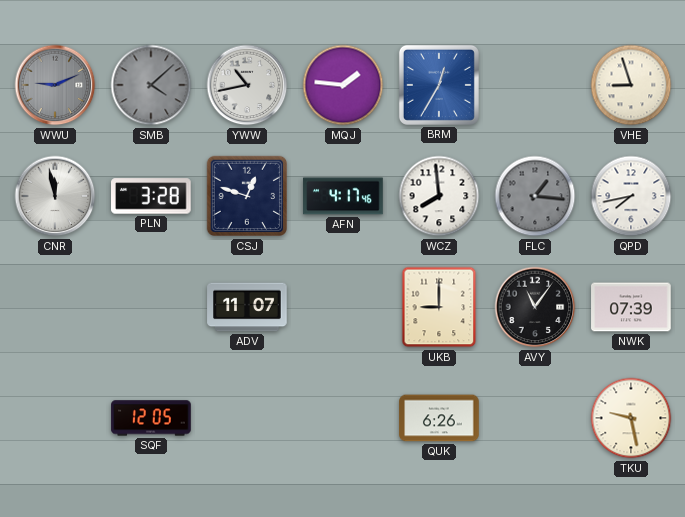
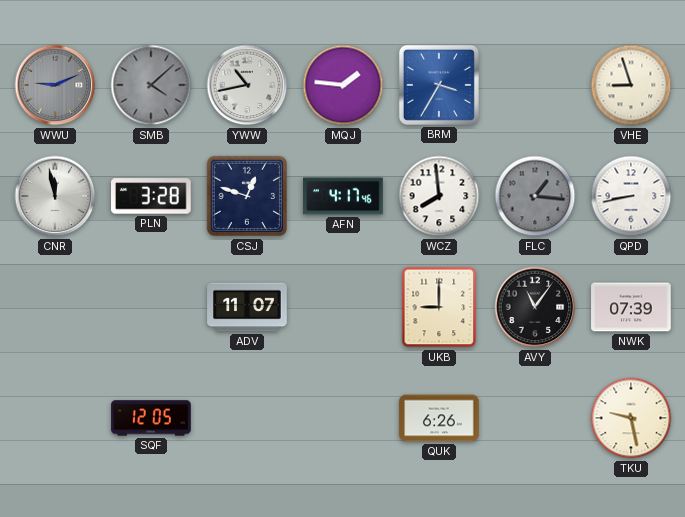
BRM: 12:35 -> 3:35
QPD: 7:43 -> 8:43
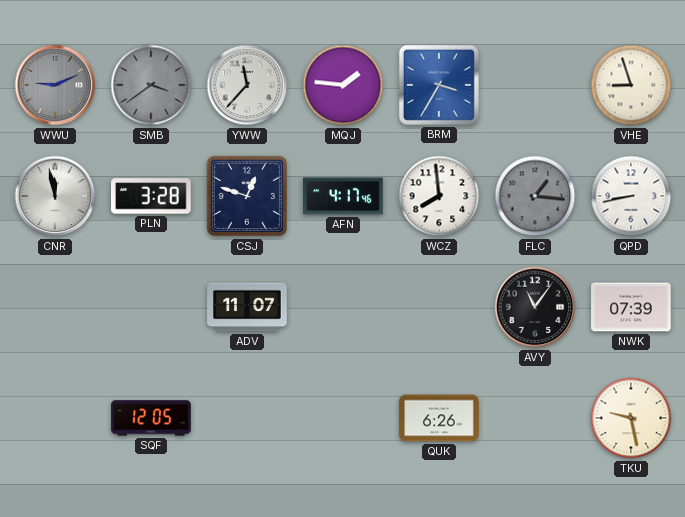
SMB: 4:08 -> 3:39
YWW: 10:43 -> 11:37
UKB: 9:00 -> none
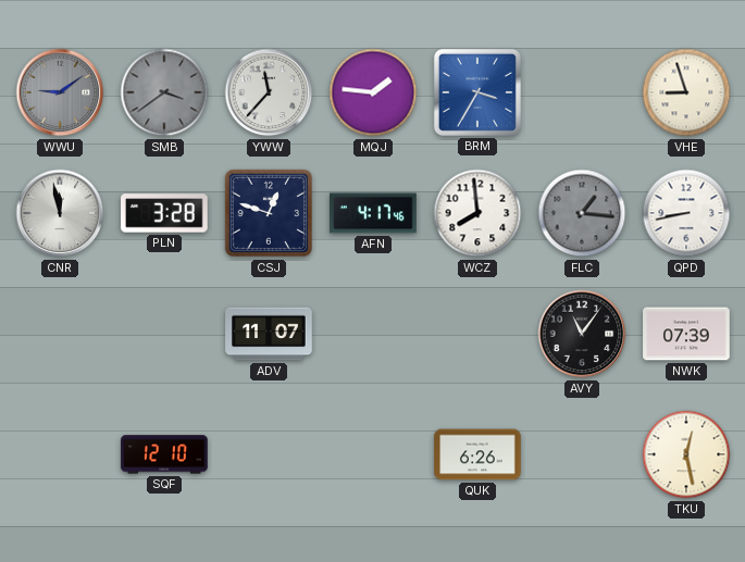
WWU: 9:11 -> 9:09
SQF: 12:05 -> 12:10
TKU: 9:28 -> 12:28
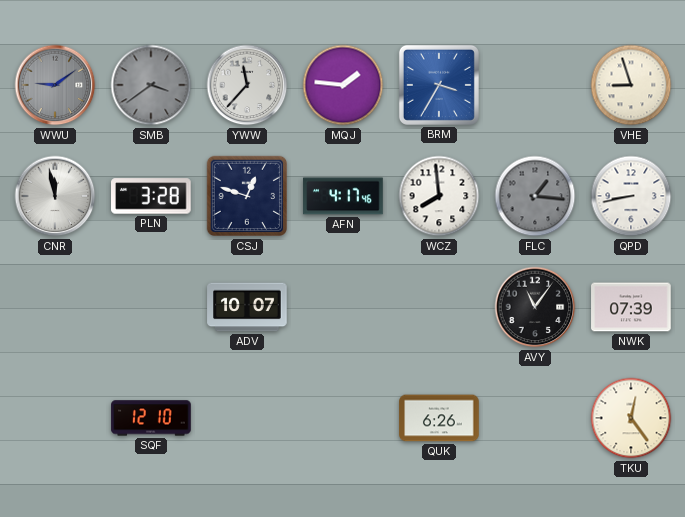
ADV: 11:07 -> 10:07
TKU: 12:28 -> 12:24
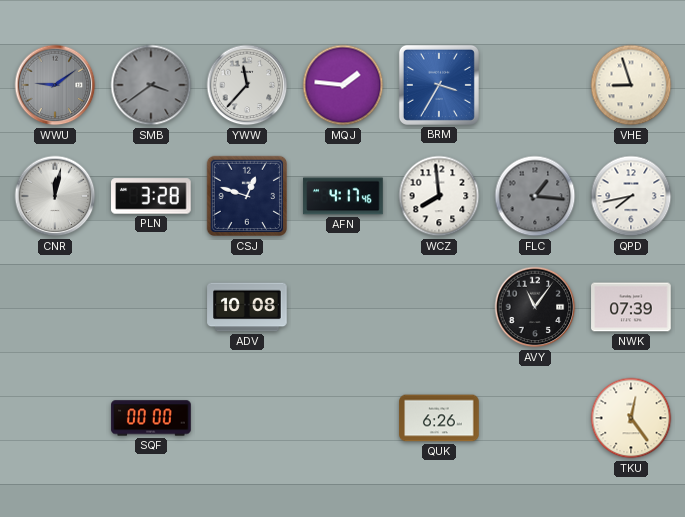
CNR: 11:58 -> 12:02
QPD: 8:43 -> 7:43
ADV: 10:07 -> 10:08
SQF: 12:10 -> 00:00
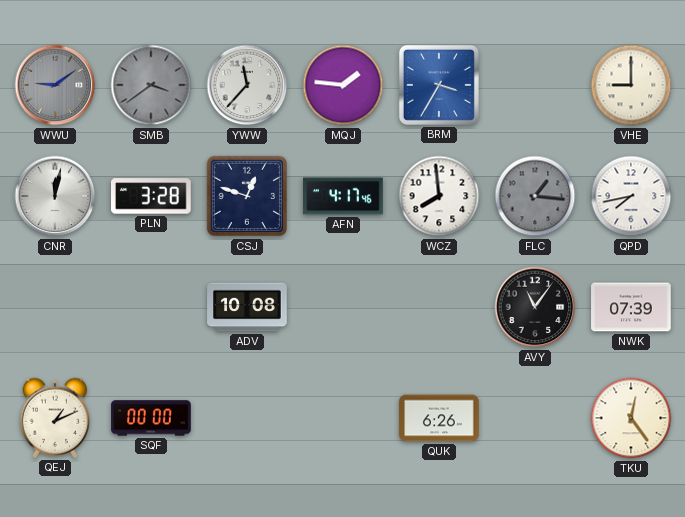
VHE: 8:57 -> 9:00
QEJ: none -> 1:11
